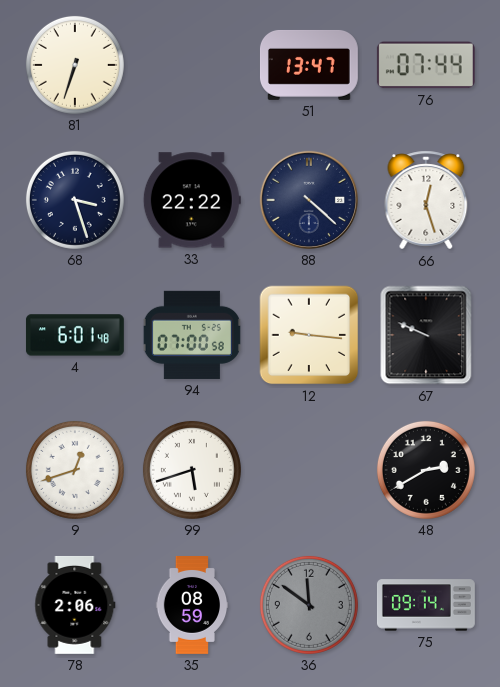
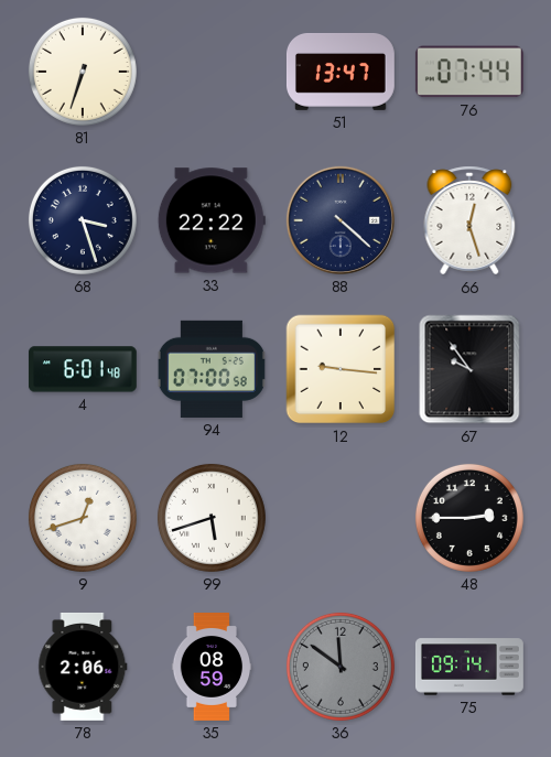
67: 9:49 -> 9:54
48: 2:40 -> 2:45
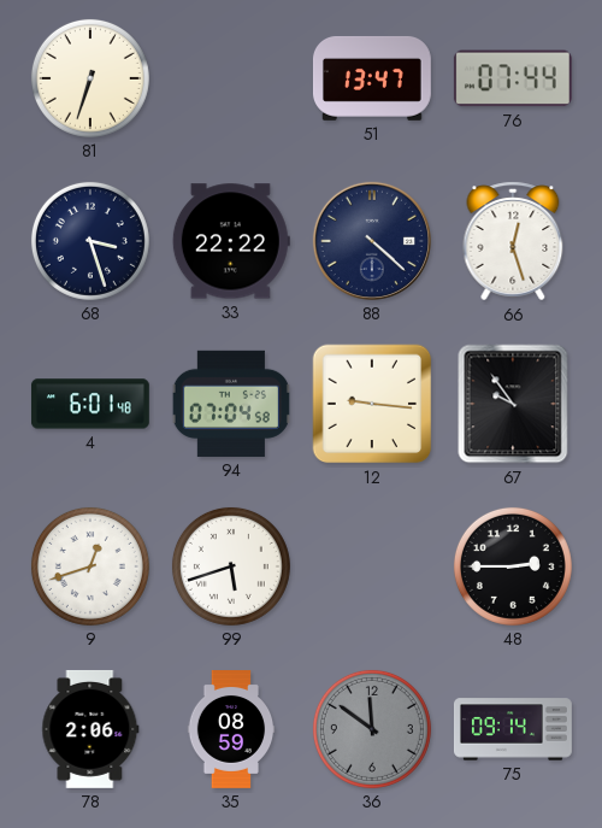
94: 07:00 -> 07:04
